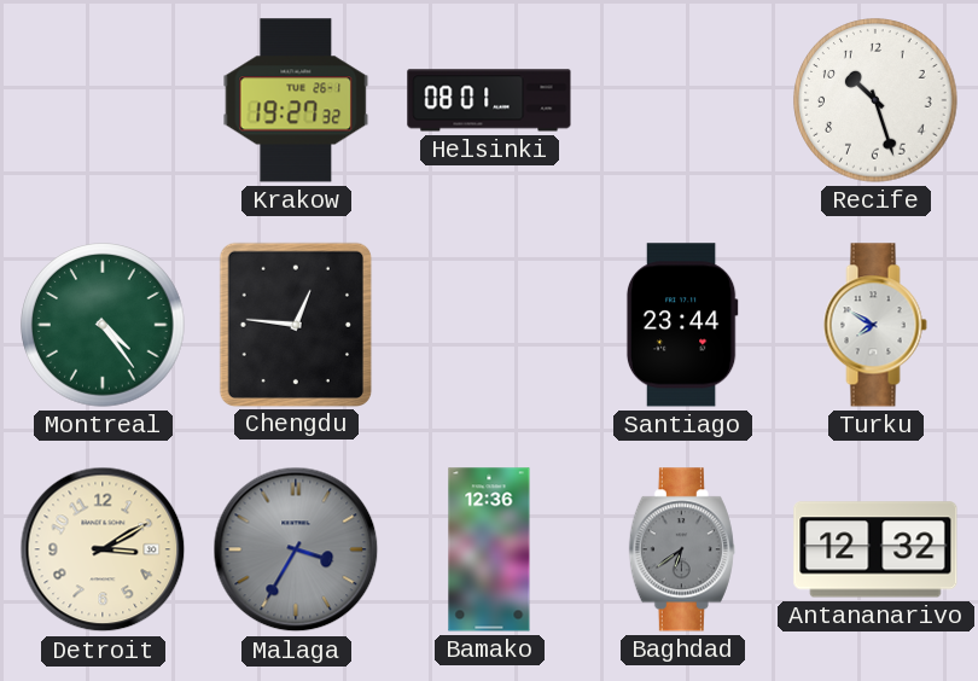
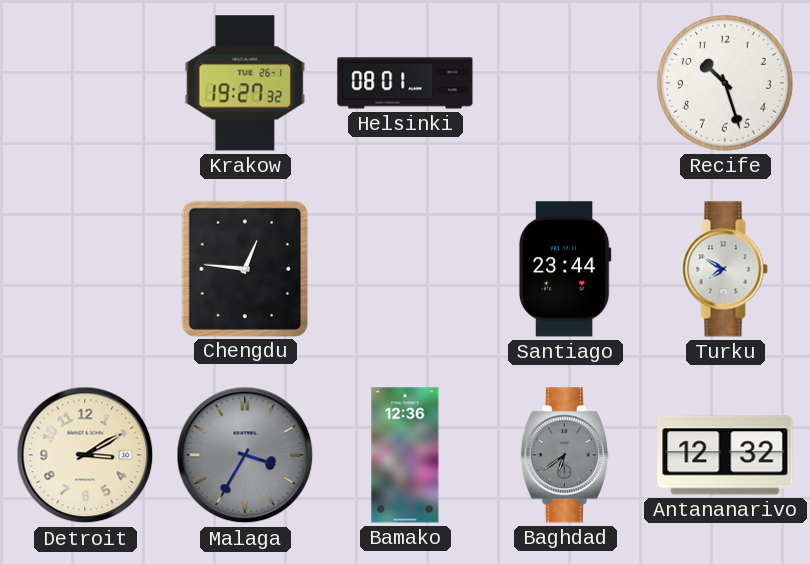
Montreal: 4:24 -> none
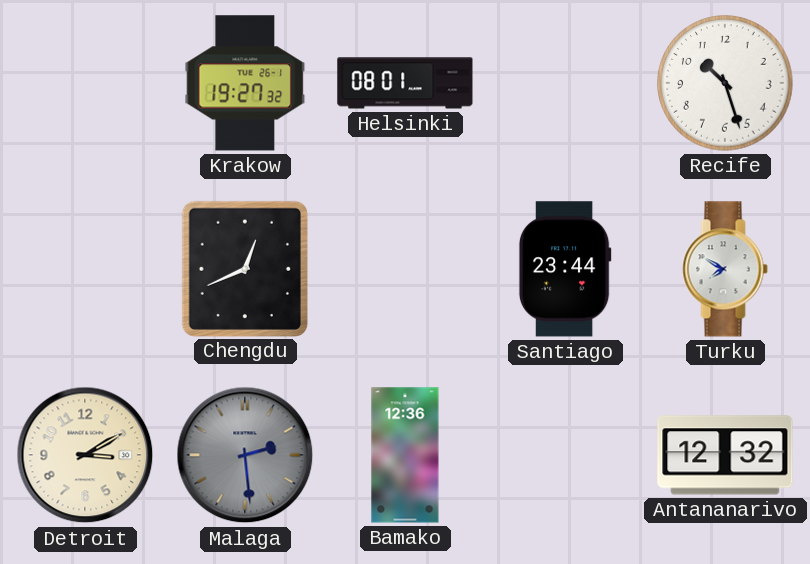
Chengdu: 12:46 -> 12:41
Malaga: 3:35 -> 2:29
Baghdad: 6:39 -> none
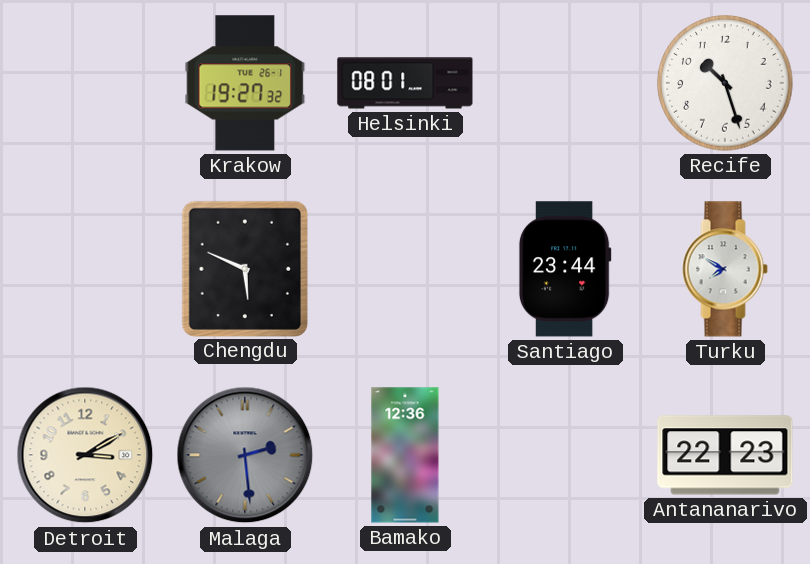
Chengdu: 12:41 -> 5:49
Antananarivo: 12:32 -> 22:23
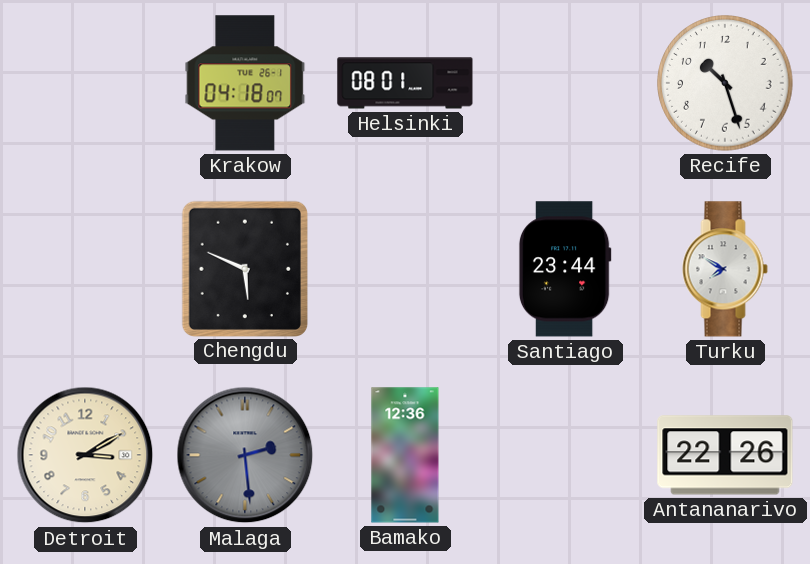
Krakow: 19:27 -> 04:18
Antananarivo: 22:23 -> 22:26
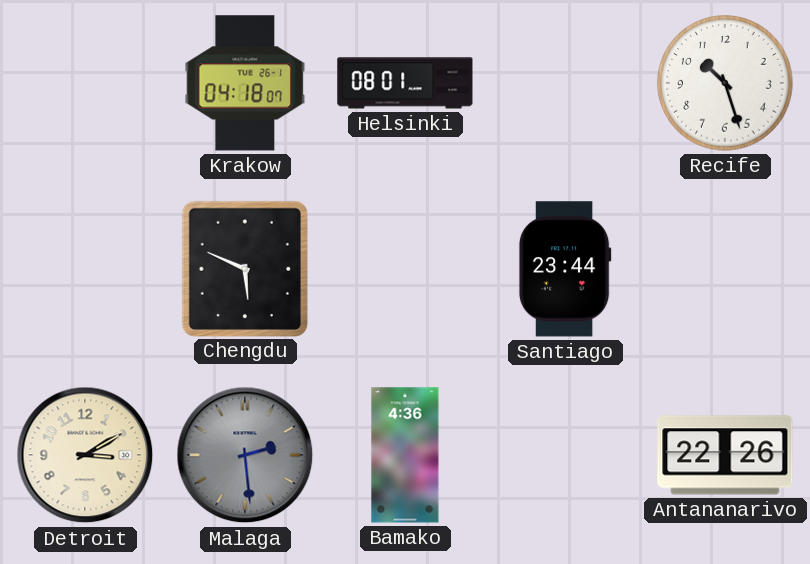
Turku: 7:50 -> none
Bamako: 12:36 -> 4:36
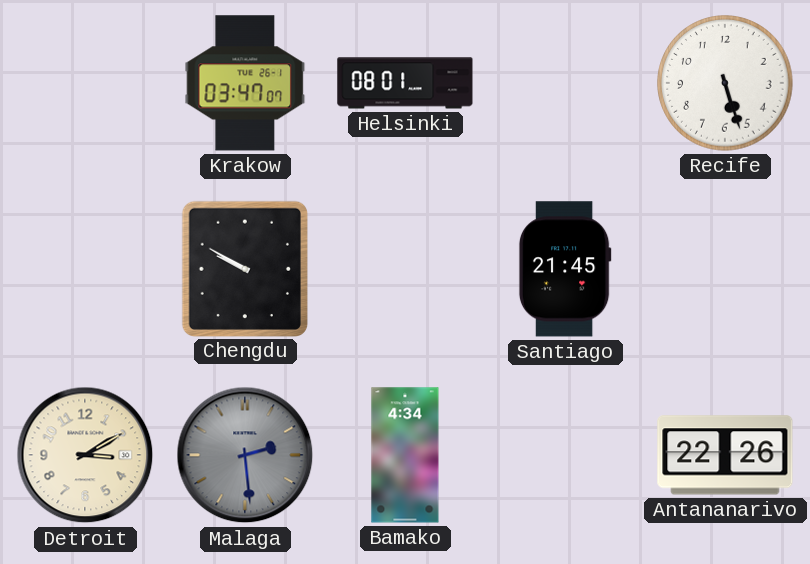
Krakow: 04:18 -> 03:47
Recife: 10:27 -> 5:27
Chengdu: 5:49 -> 9:50
Santiago: 23:44 -> 21:45
Bamako: 4:36 -> 4:34
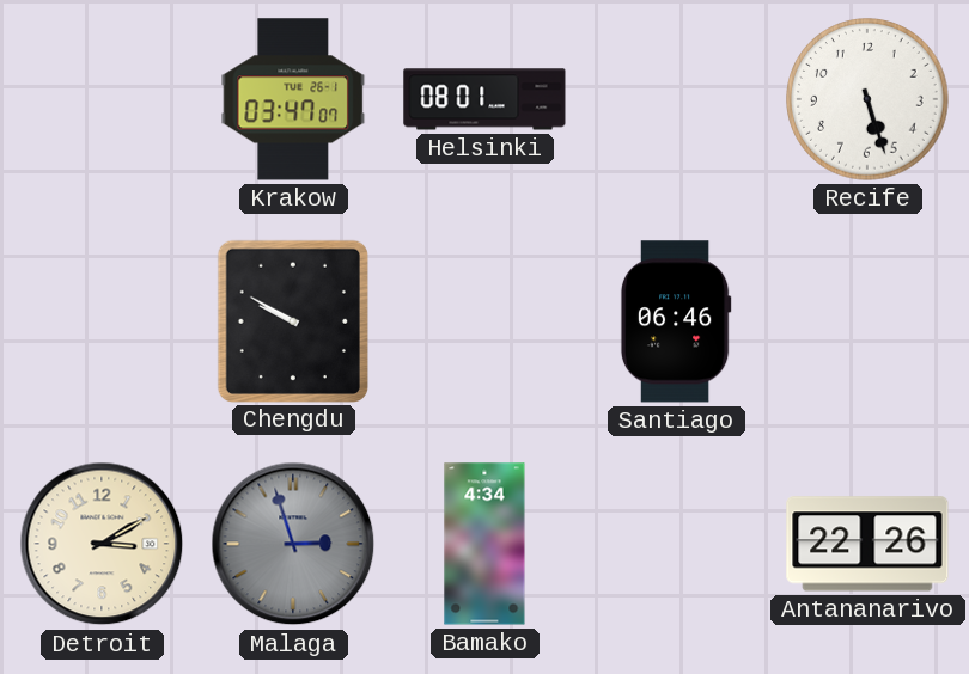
Santiago: 21:45 -> 06:46
Malaga: 2:29 -> 2:57
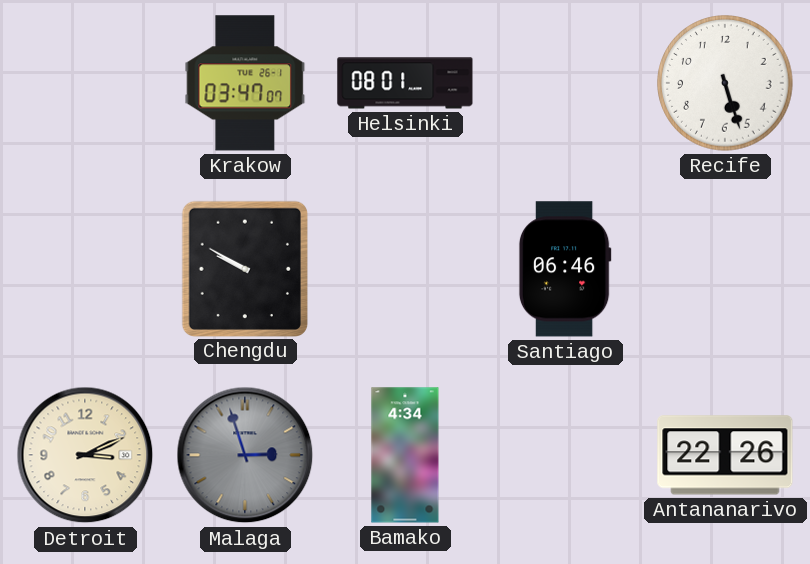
Detroit: 3:10 -> 3:11
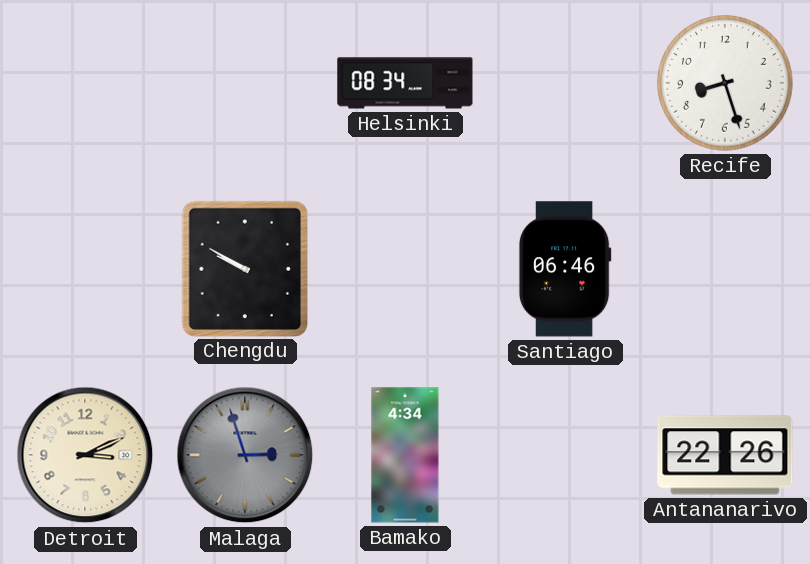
Krakow: 03:47 -> none
Helsinki: 08:01 -> 08:34
Recife: 5:27 -> 8:27
